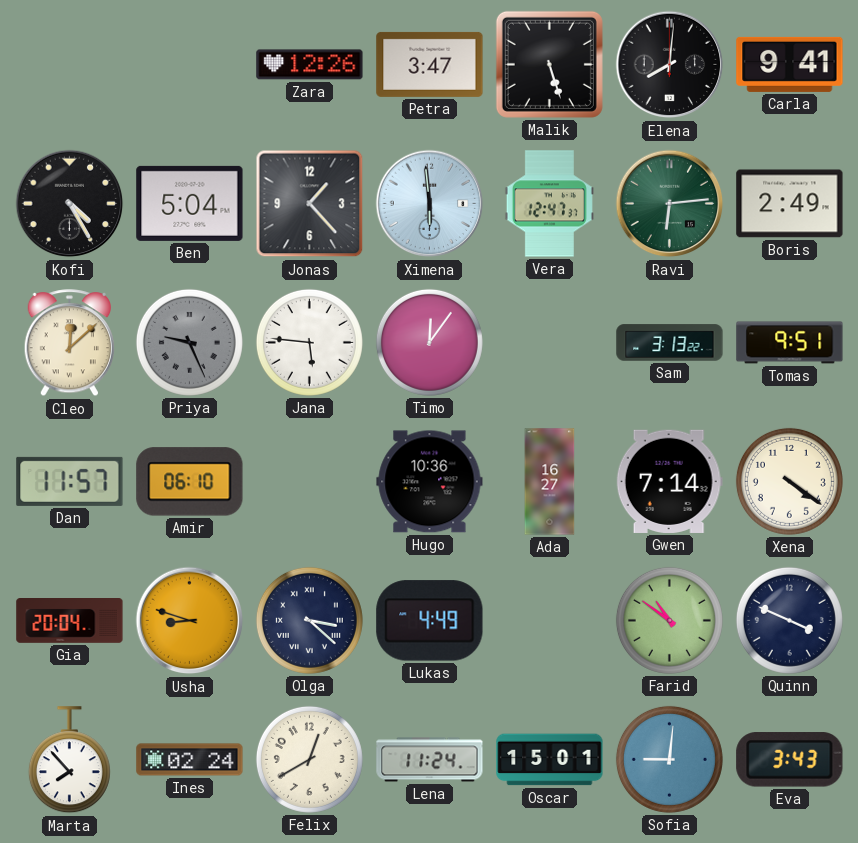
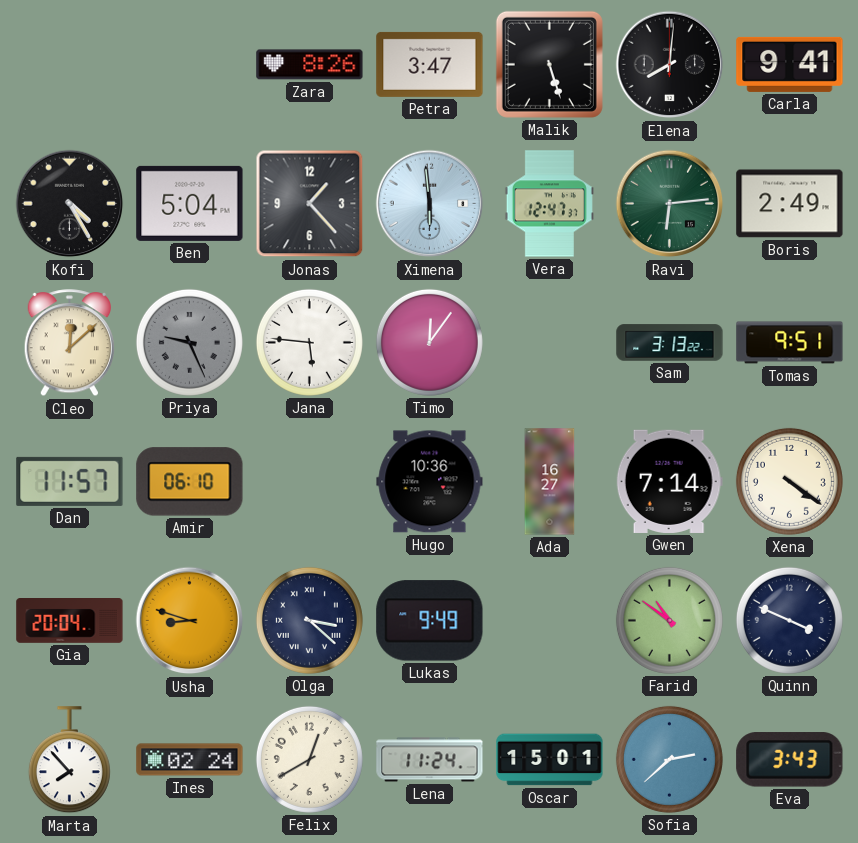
Zara: 12:26 -> 8:26
Lukas: 4:49 -> 9:49
Sofia: 9:01 -> 2:38
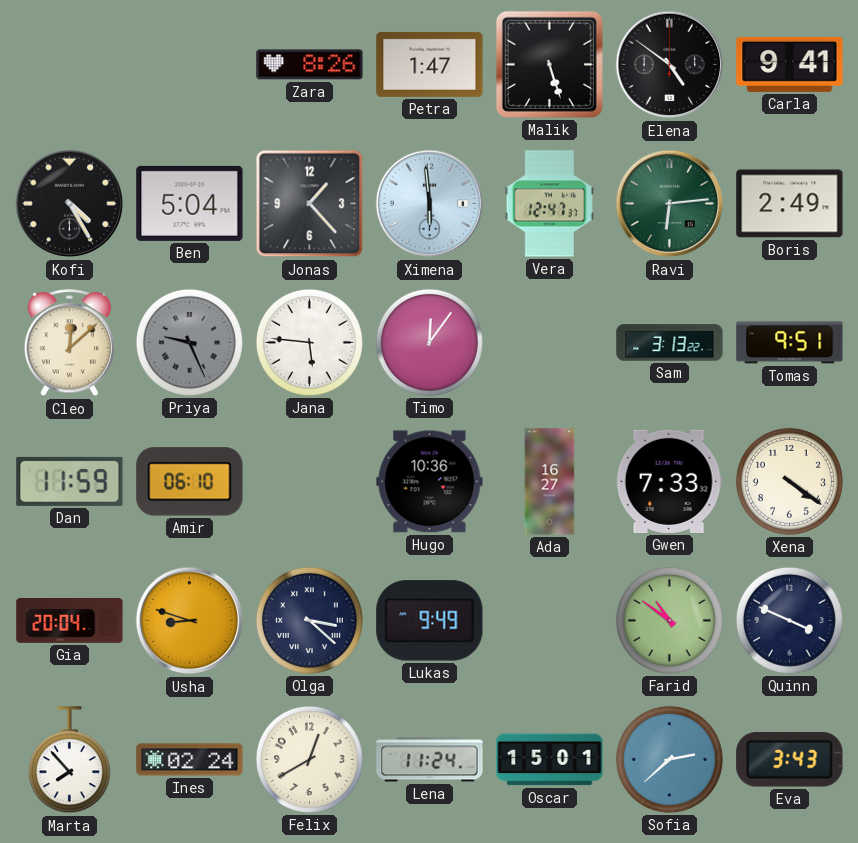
Petra: 3:47 -> 1:47
Elena: 8:01 -> 4:51
Dan: 11:57 -> 11:59
Gwen: 7:14 -> 7:33
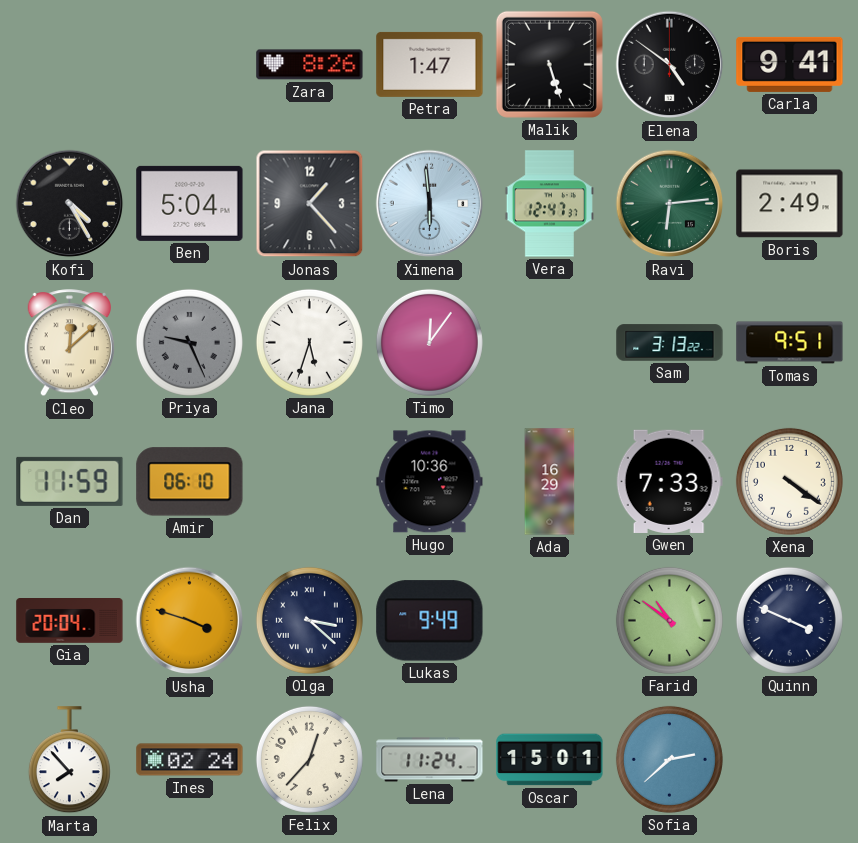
Jana: 5:46 -> 5:33
Ada: 16:27 -> 16:29
Usha: 8:48 -> 3:48
Felix: 12:40 -> 12:37
Eva: 3:43 -> none
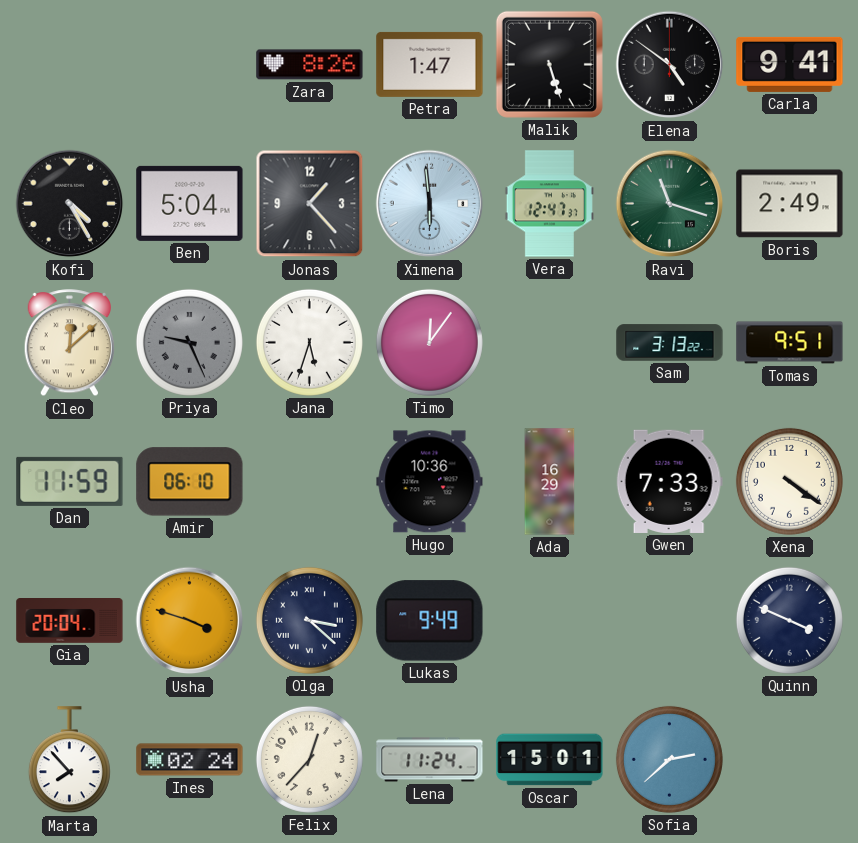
Ravi: 6:14 -> 11:18
Farid: 10:51 -> none
